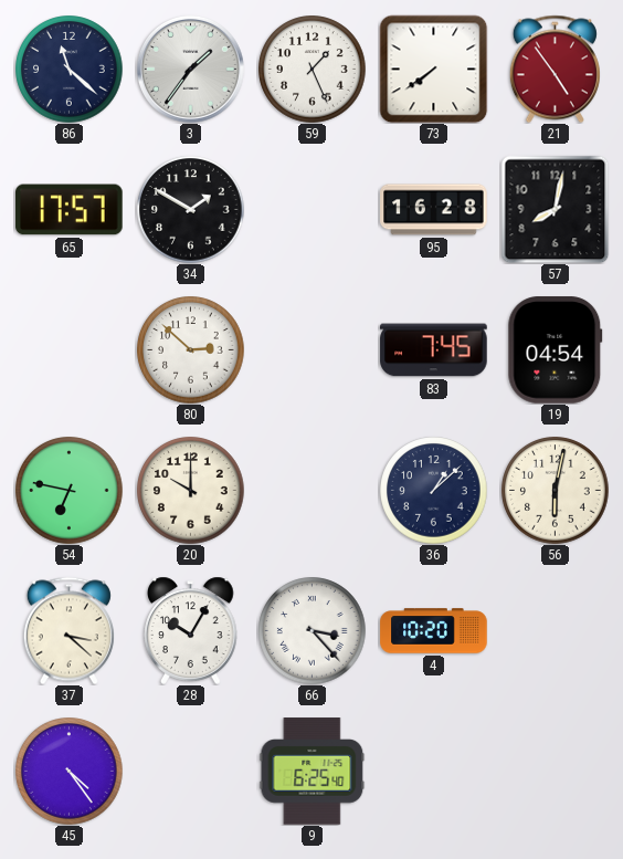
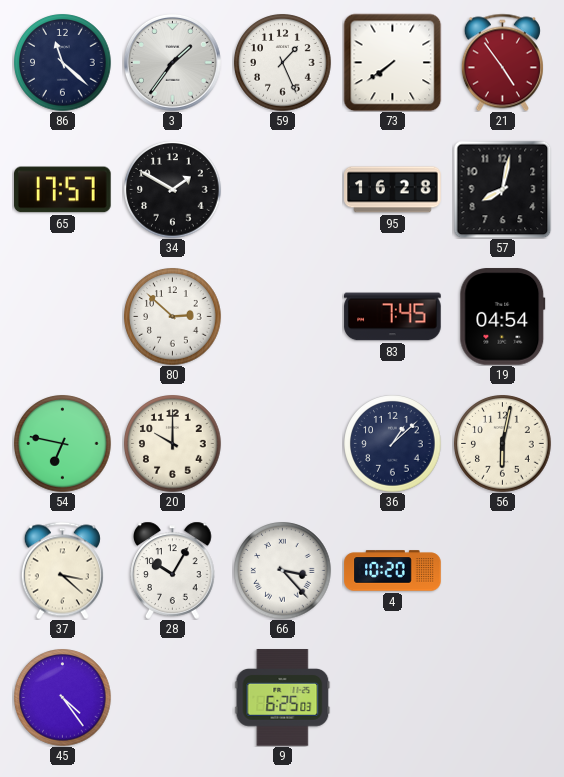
9: 6:25:40 -> 6:25:03
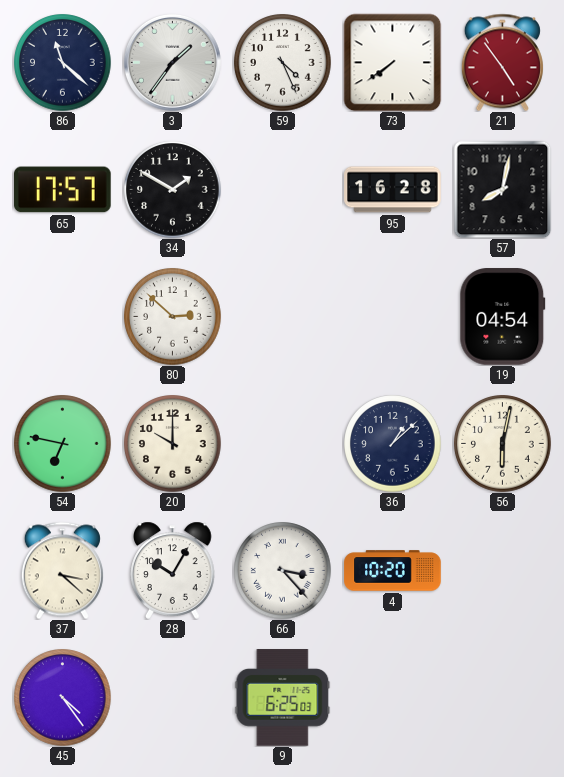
59: 1:26 -> 4:26
83: 7:45 -> none
